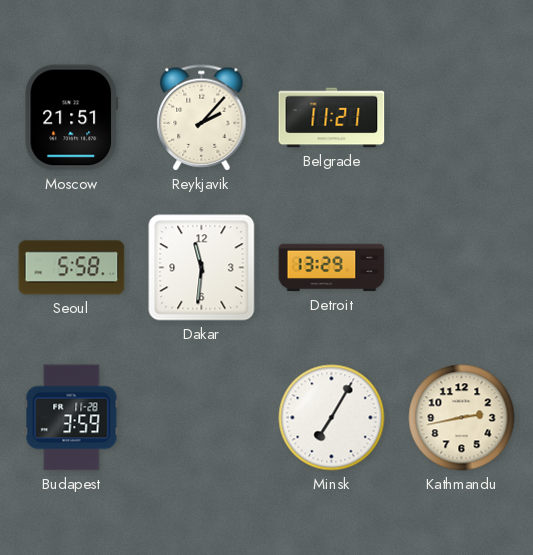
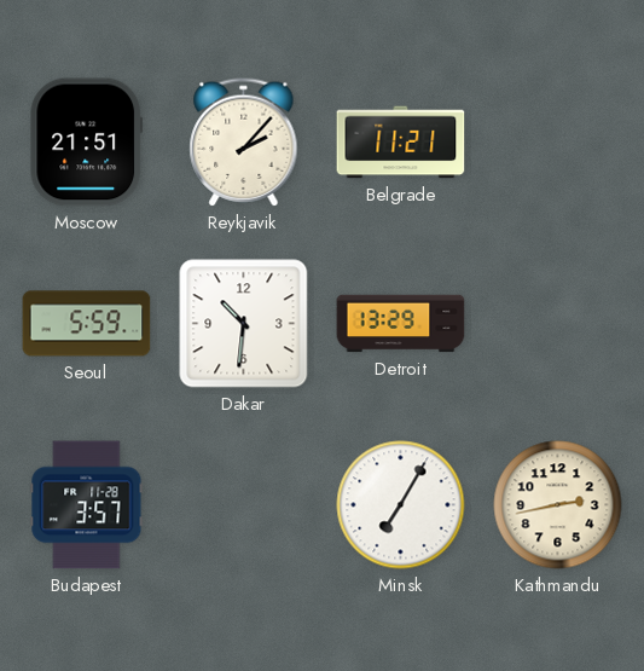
Seoul: 5:58 -> 5:59
Dakar: 11:31 -> 10:31
Budapest: 3:59 -> 3:57
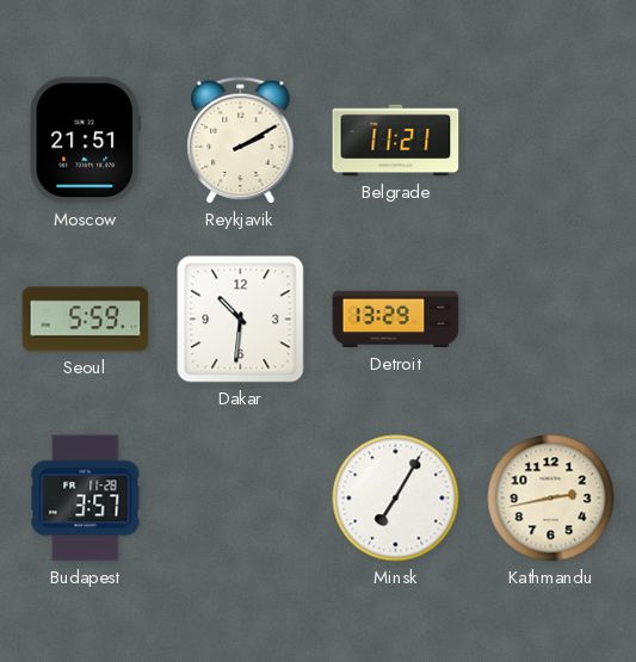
Reykjavik: 2:07 -> 2:10
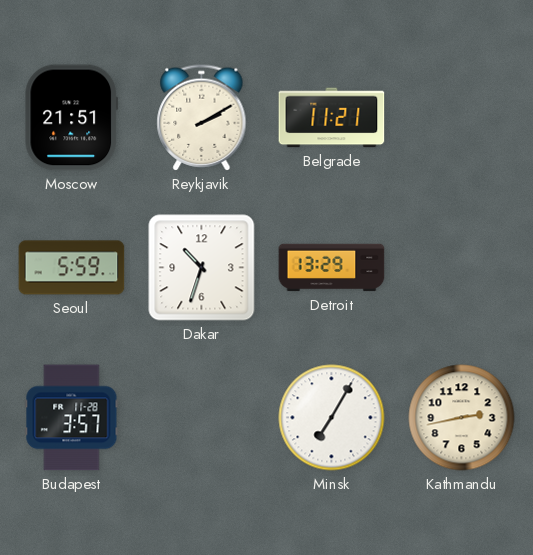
Dakar: 10:31 -> 10:33
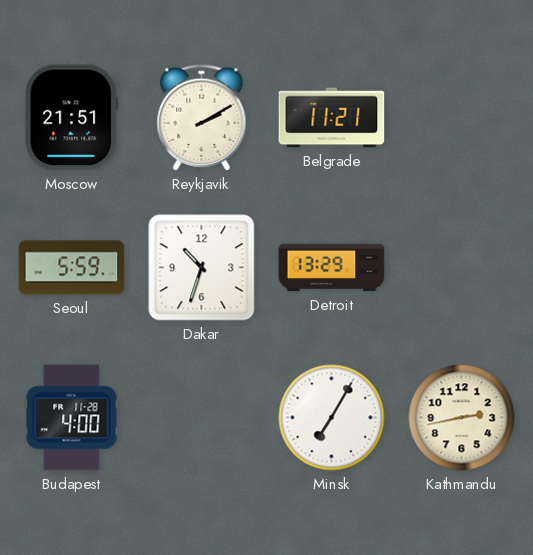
Budapest: 3:57 -> 4:00
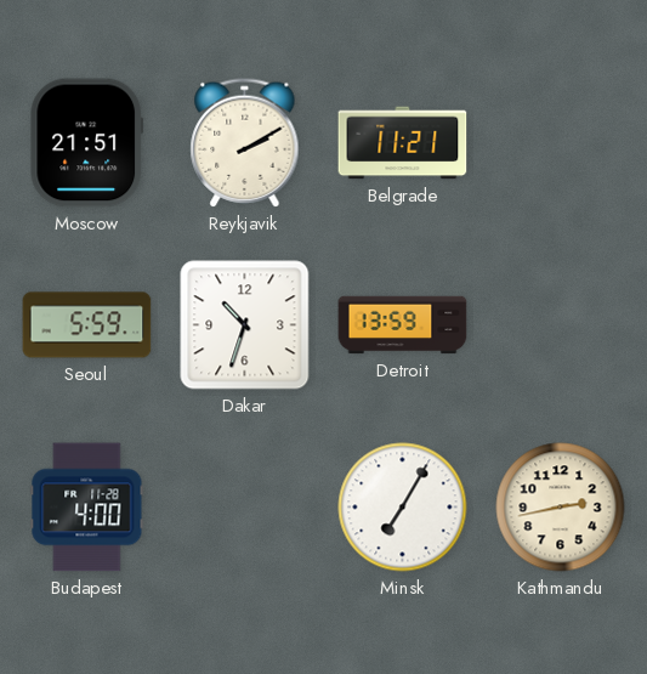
Detroit: 13:29 -> 13:59
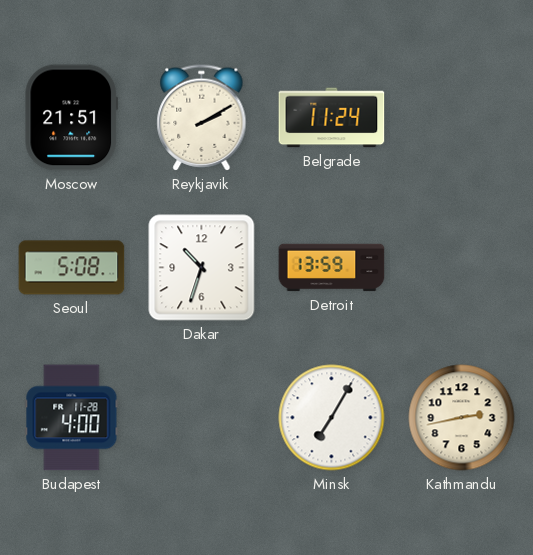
Belgrade: 11:21 -> 11:24
Seoul: 5:59 -> 5:08
